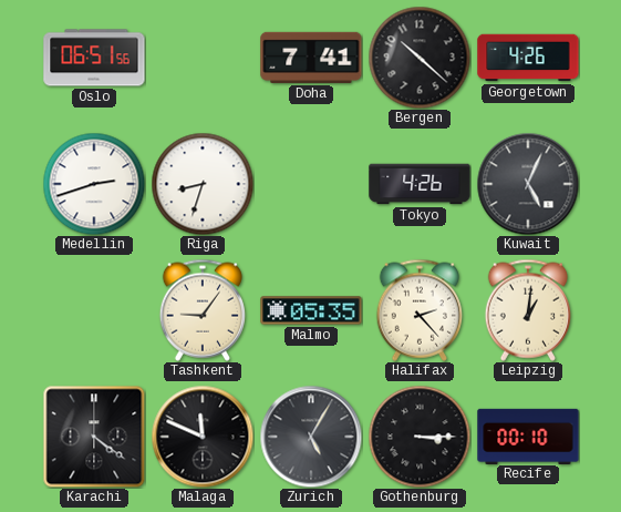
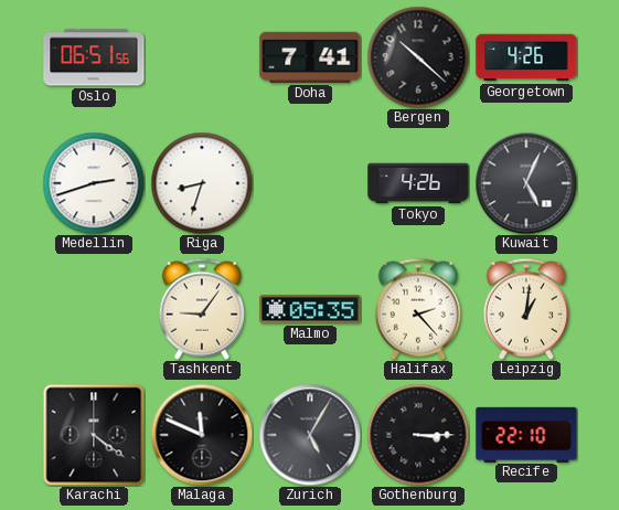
Recife: 00:10 -> 22:10
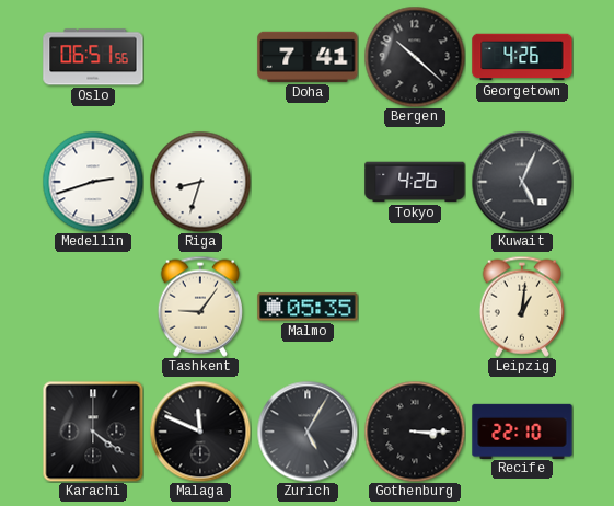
Halifax: 2:23 -> none
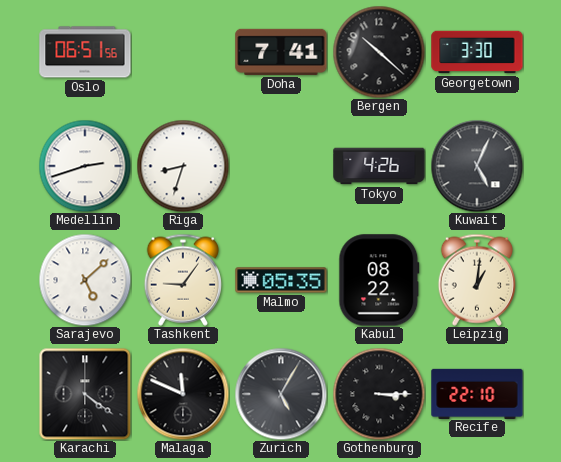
Georgetown: 4:26 -> 3:30
Sarajevo: none -> 5:08
Kabul: none -> 08:22
